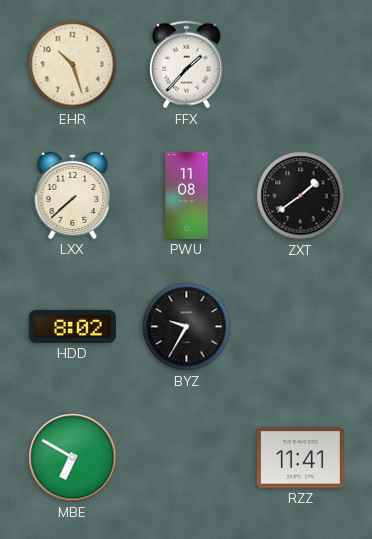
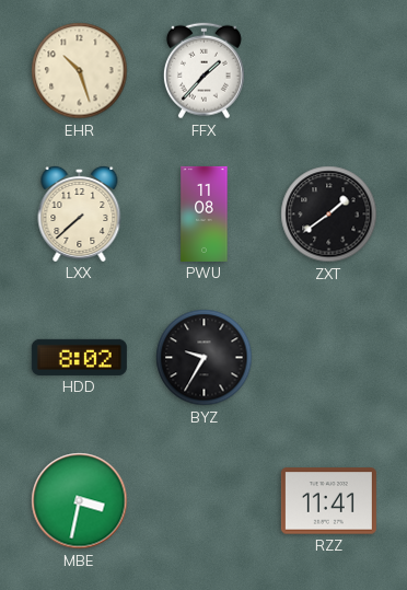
MBE: 6:50 -> 3:32
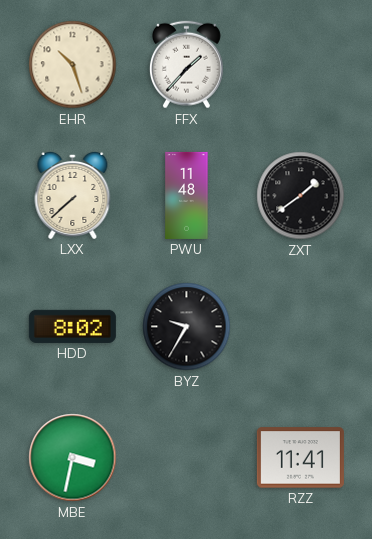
PWU: 11:08 -> 11:48
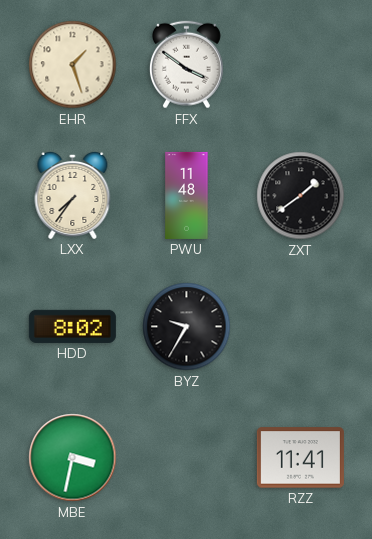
EHR: 10:27 -> 1:27
FFX: 1:37 -> 3:51
LXX: 7:38 -> 7:36
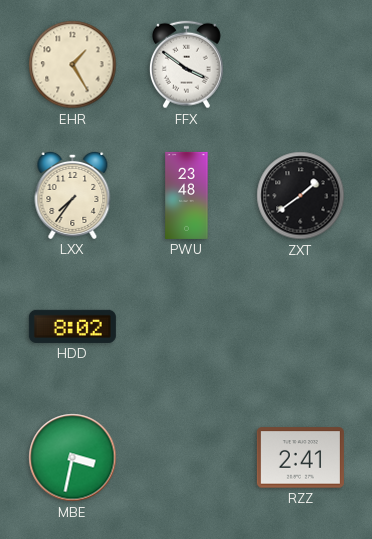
EHR: 1:27 -> 1:25
PWU: 11:48 -> 23:48
BYZ: 9:35 -> none
RZZ: 11:41 -> 2:41
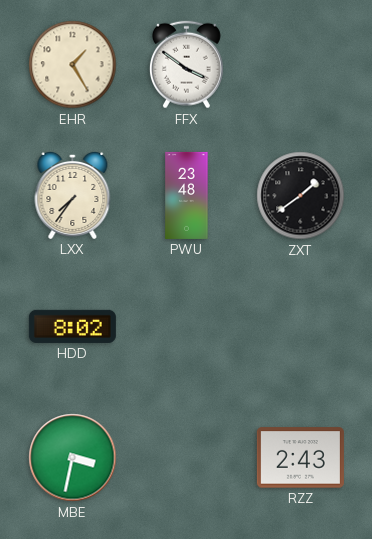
RZZ: 2:41 -> 2:43
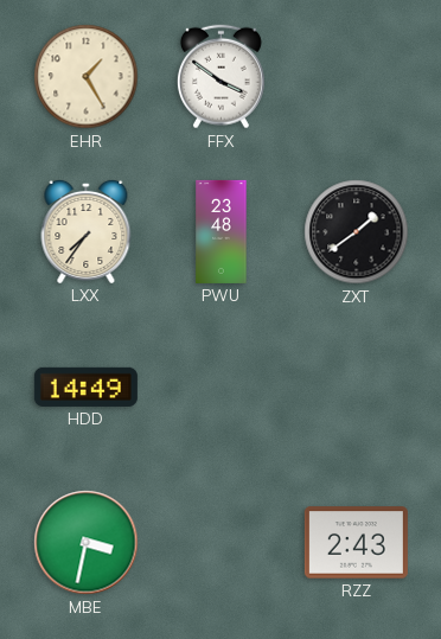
HDD: 8:02 -> 14:49
